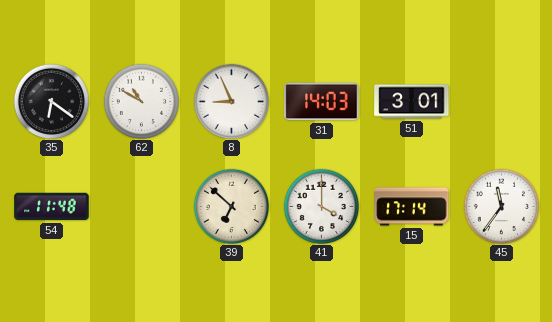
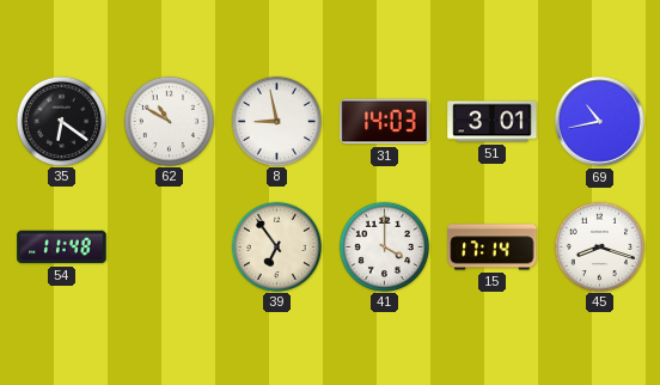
8: 8:56 -> 8:58
69: none -> 10:43
39: 6:52 -> 6:54
45: 11:36 -> 8:18
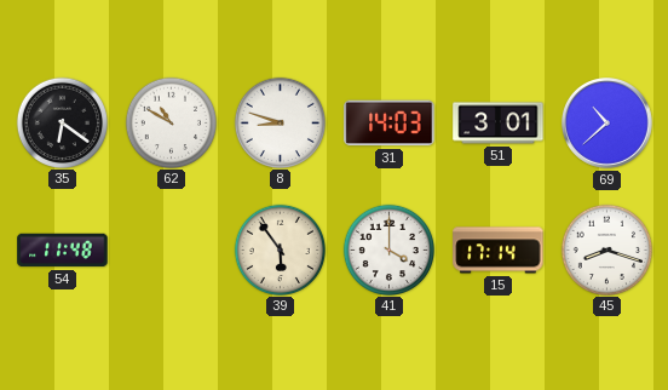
8: 8:58 -> 8:48
69: 10:43 -> 10:38
39: 6:54 -> 5:54
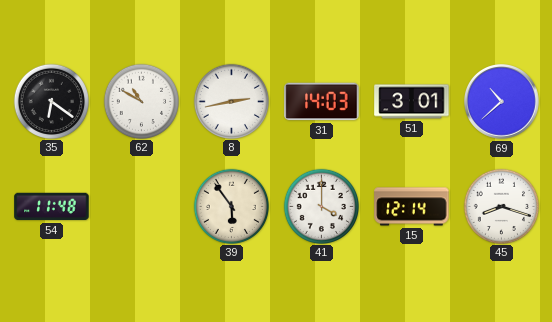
8: 8:48 -> 2:43
15: 17:14 -> 12:14
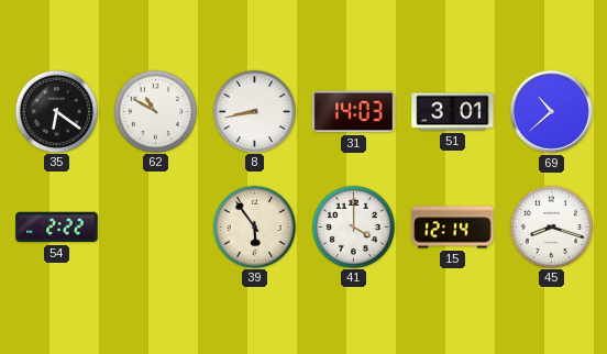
8: 2:43 -> 8:43
54: 11:48 -> 2:22
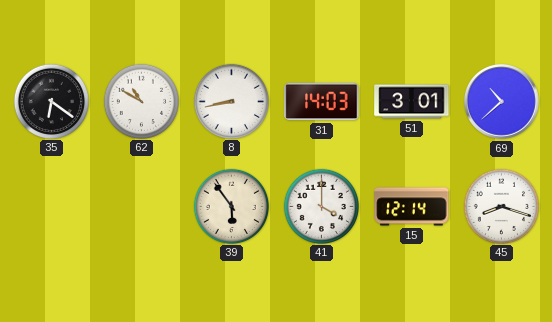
54: 2:22 -> none
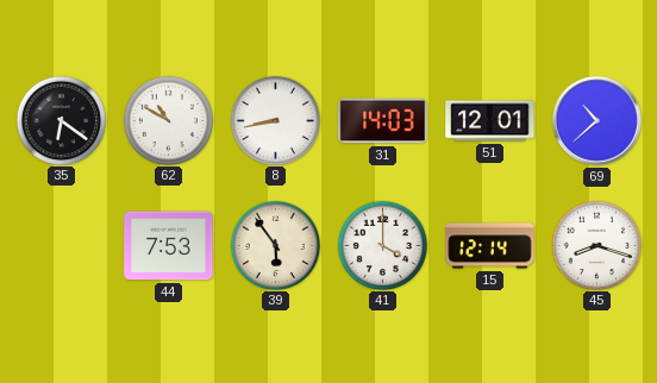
51: 3:01 -> 12:01
44: none -> 7:53
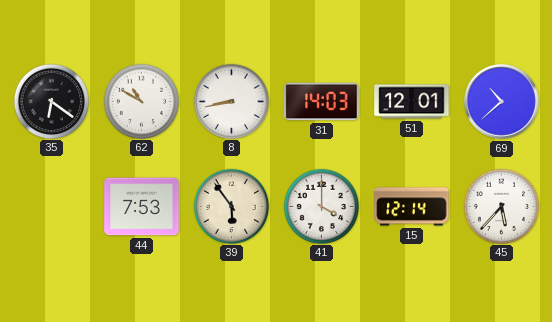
45: 8:18 -> 5:37
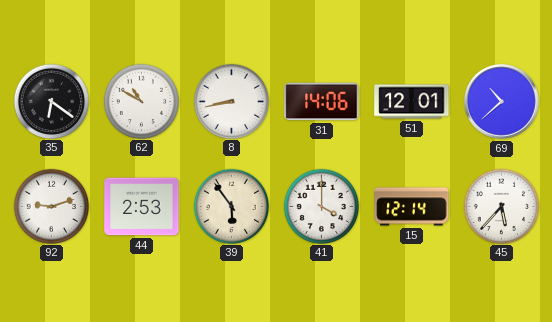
31: 14:03 -> 14:06
92: none -> 9:12
44: 7:53 -> 2:53
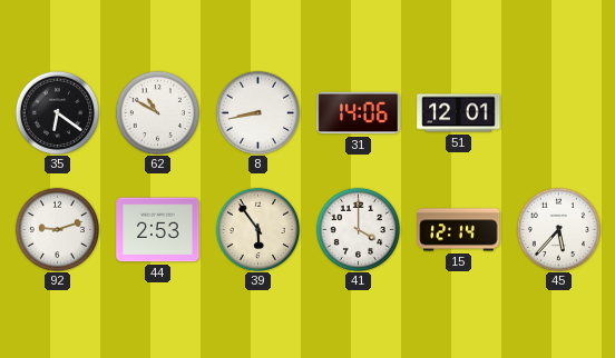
69: 10:38 -> none
